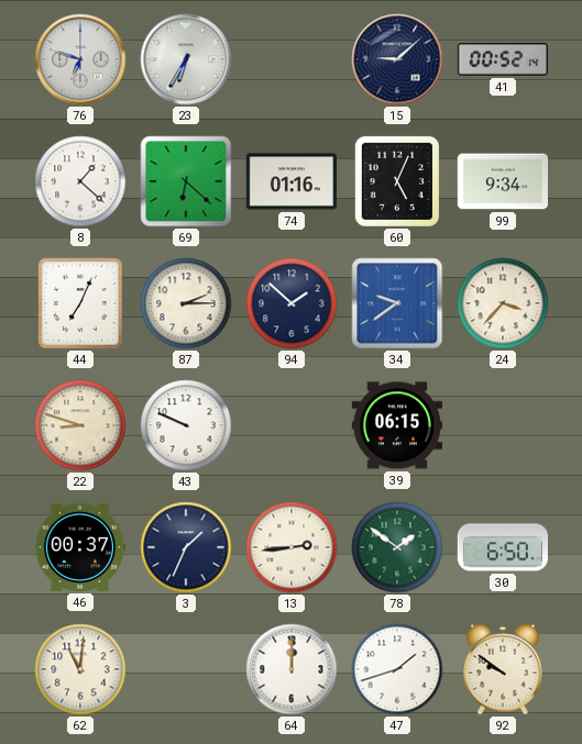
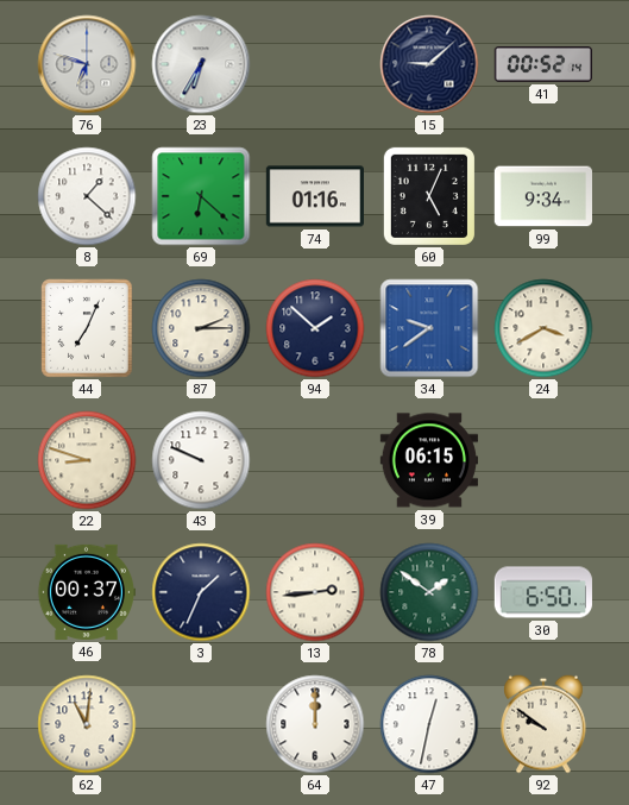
24: 3:37 -> 3:40
47: 1:42 -> 12:32
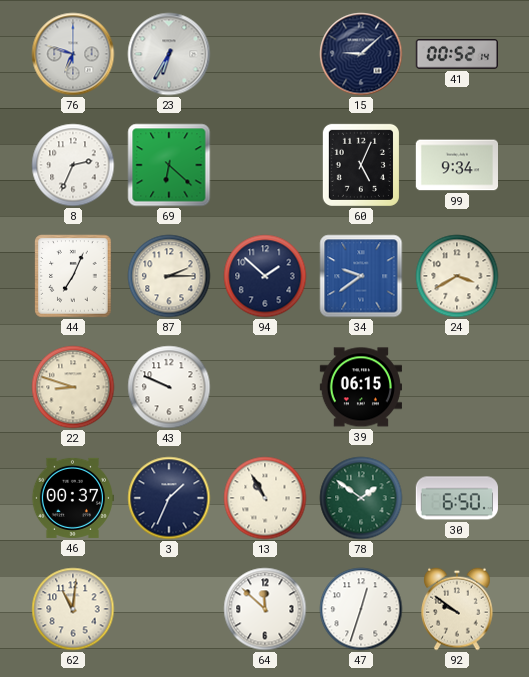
8: 1:22 -> 2:34
74: 01:16 -> none
13: 2:44 -> 10:55
64: 12:00 -> 11:52
47: 12:32 -> 12:33
